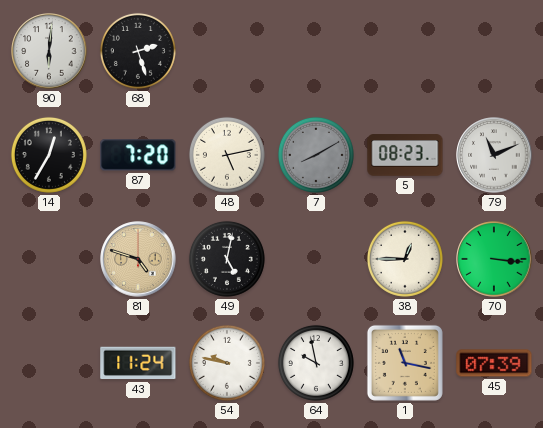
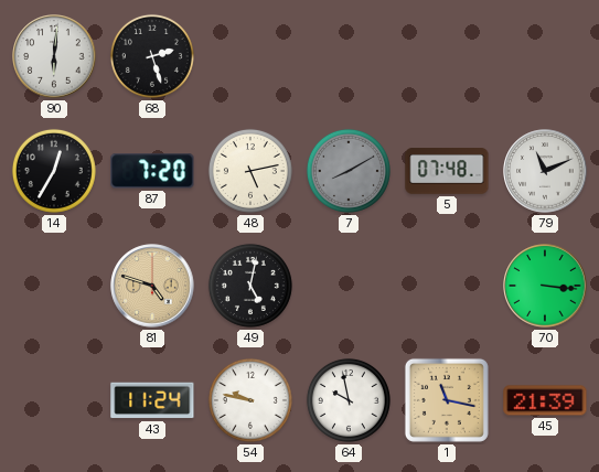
5: 08:23 -> 07:48
38: 12:45 -> none
45: 07:39 -> 21:39
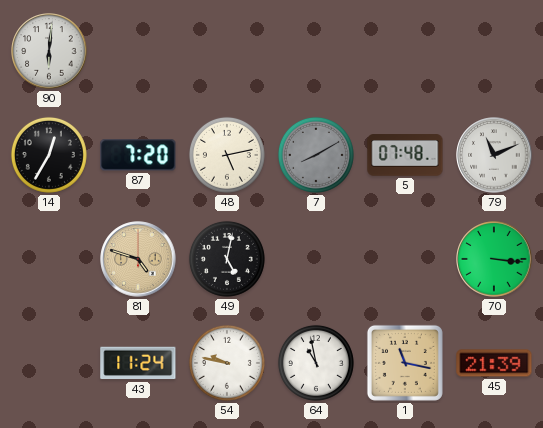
68: 2:27 -> none
64: 9:58 -> 10:58
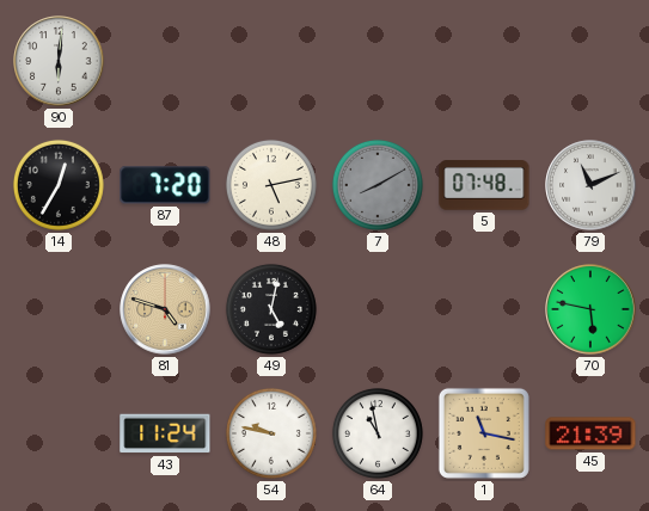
70: 3:16 -> 5:47
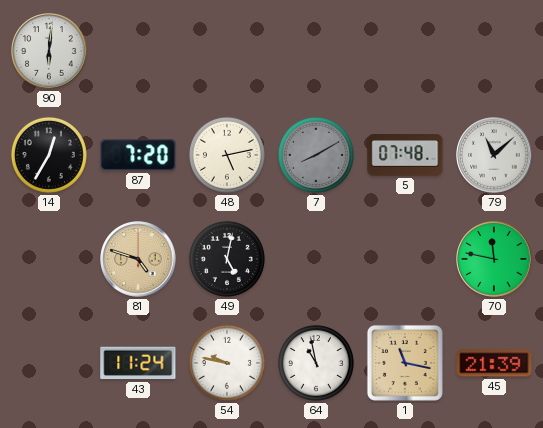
79: 11:11 -> 11:08
70: 5:47 -> 11:47
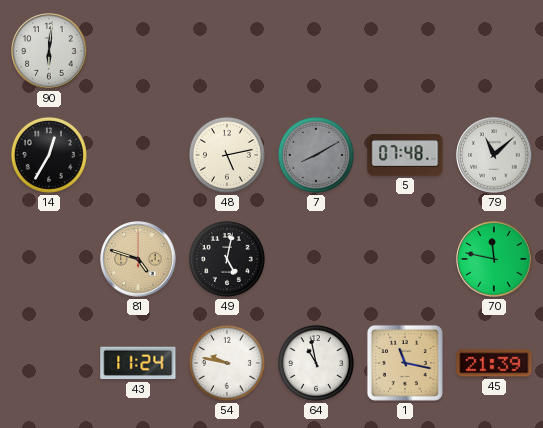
87: 7:20 -> none
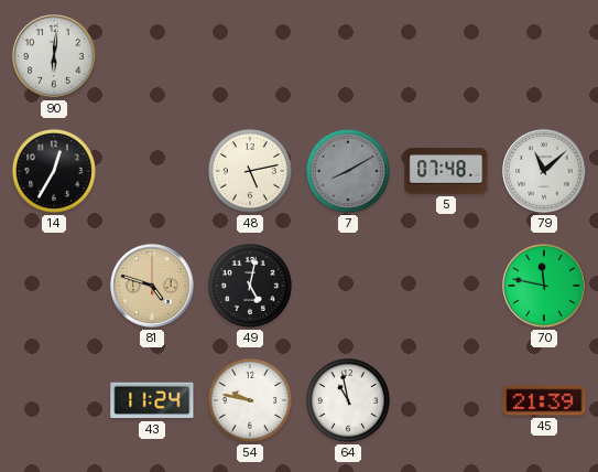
1: 11:17 -> none
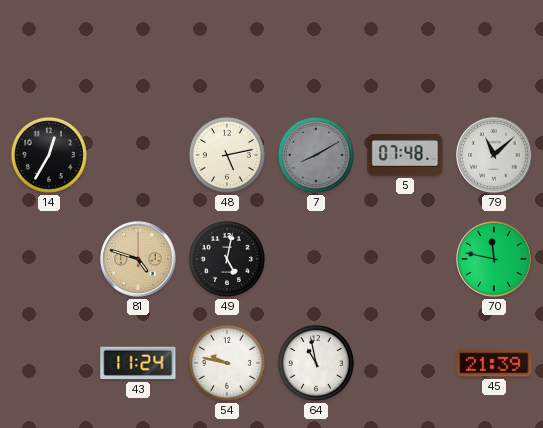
90: 6:01 -> none
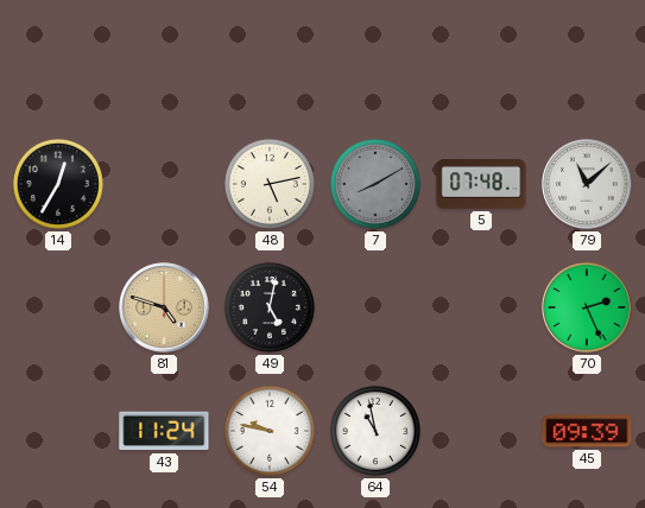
70: 11:47 -> 2:26
45: 21:39 -> 09:39
